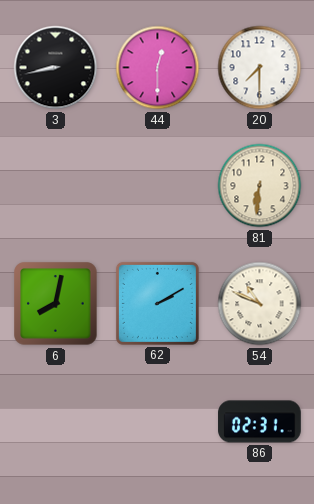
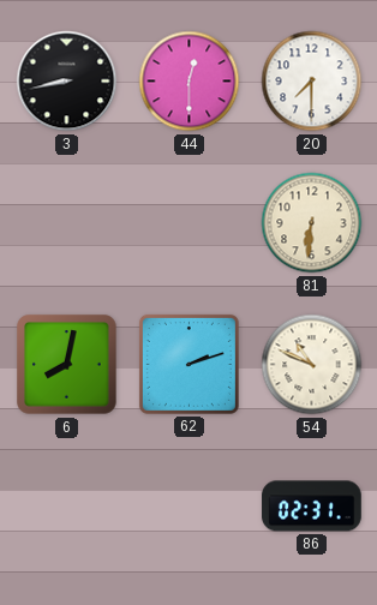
62: 2:10 -> 2:12
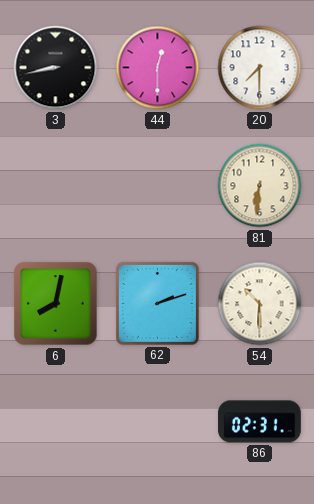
54: 10:49 -> 10:30
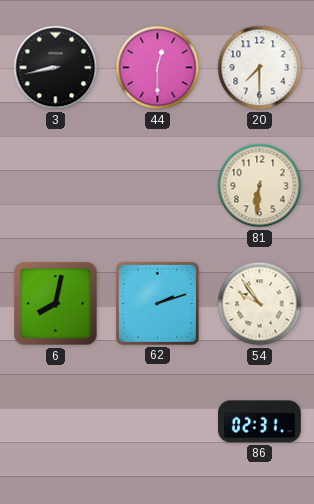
54: 10:30 -> 9:54
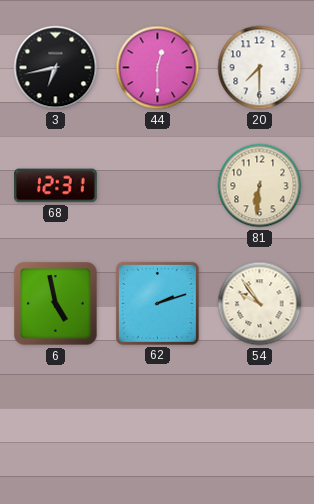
3: 8:43 -> 6:43
68: none -> 12:31
6: 8:02 -> 4:58
86: 02:31 -> none
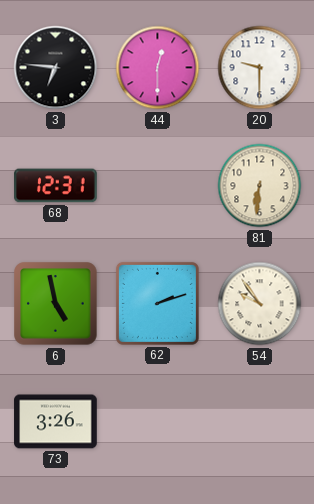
3: 6:43 -> 6:46
20: 7:30 -> 9:30
73: none -> 3:26
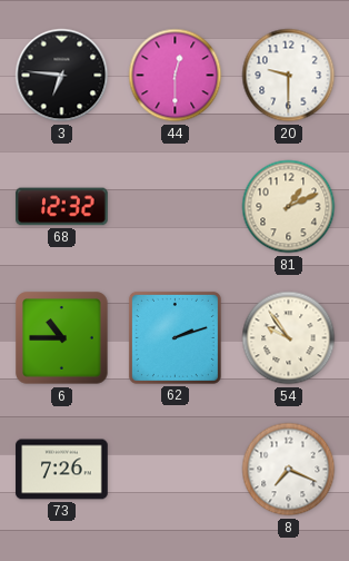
68: 12:31 -> 12:32
81: 6:31 -> 1:11
6: 4:58 -> 10:45
73: 3:26 -> 7:26
8: none -> 7:19
